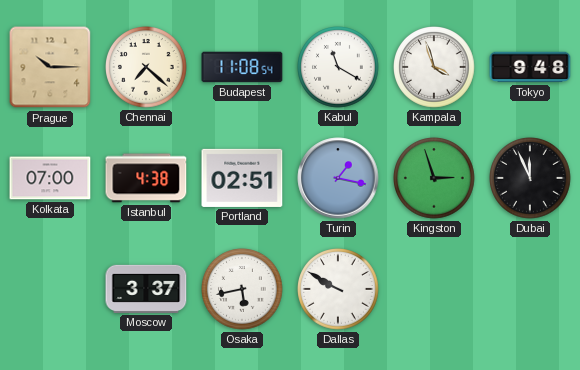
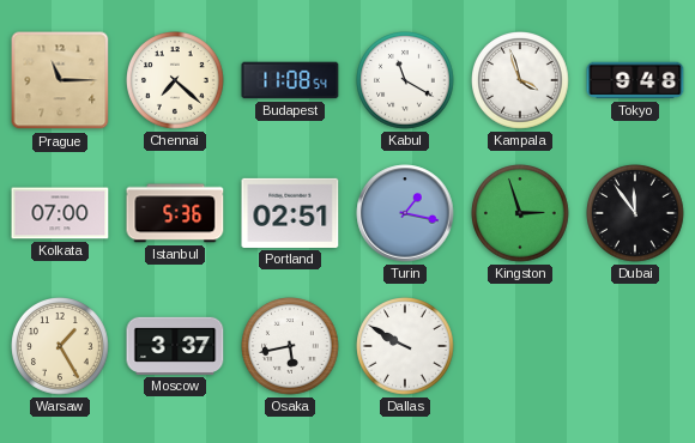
Prague: 10:15 -> 11:15
Istanbul: 4:38 -> 5:36
Dubai: 11:56 -> 11:54
Warsaw: none -> 1:25
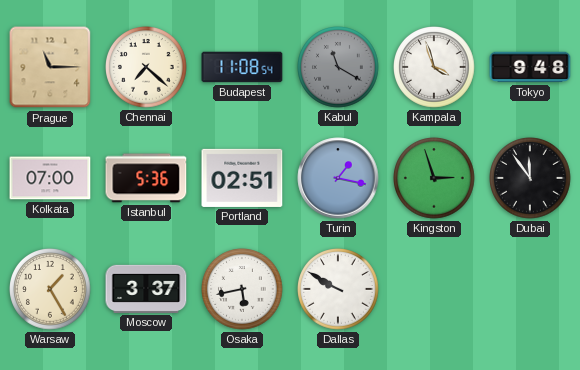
Kabul dial: white -> grey
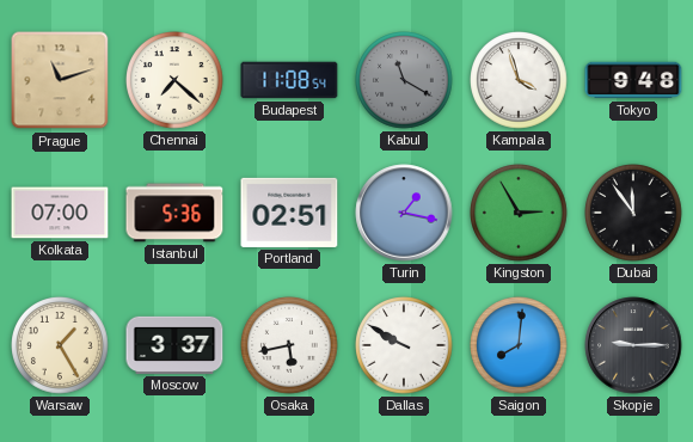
Prague: 11:15 -> 11:12
Kingston: 2:57 -> 2:55
Saigon: none -> 8:01
Skopje: none -> 9:15
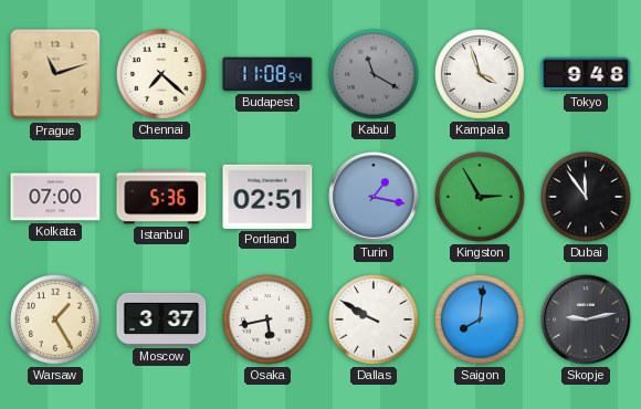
Skopje: 9:15 -> 9:13
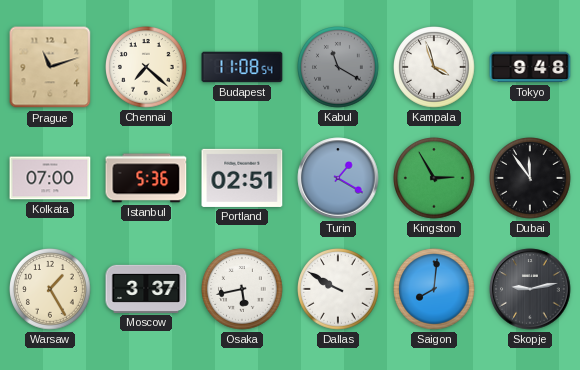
Turin: 1:17 -> 1:20
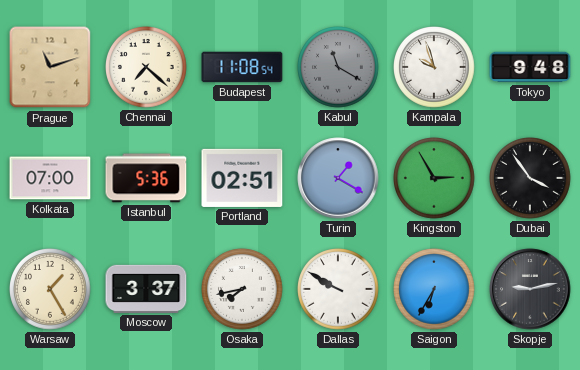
Kampala: 3:57 -> 9:57
Dubai: 11:54 -> 3:54
Osaka: 5:43 -> 7:43
Saigon: 8:01 -> 6:35
